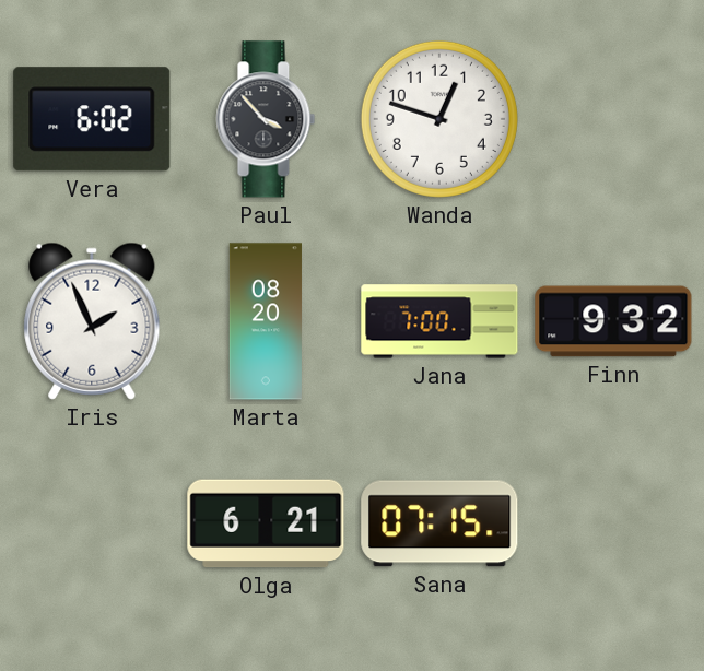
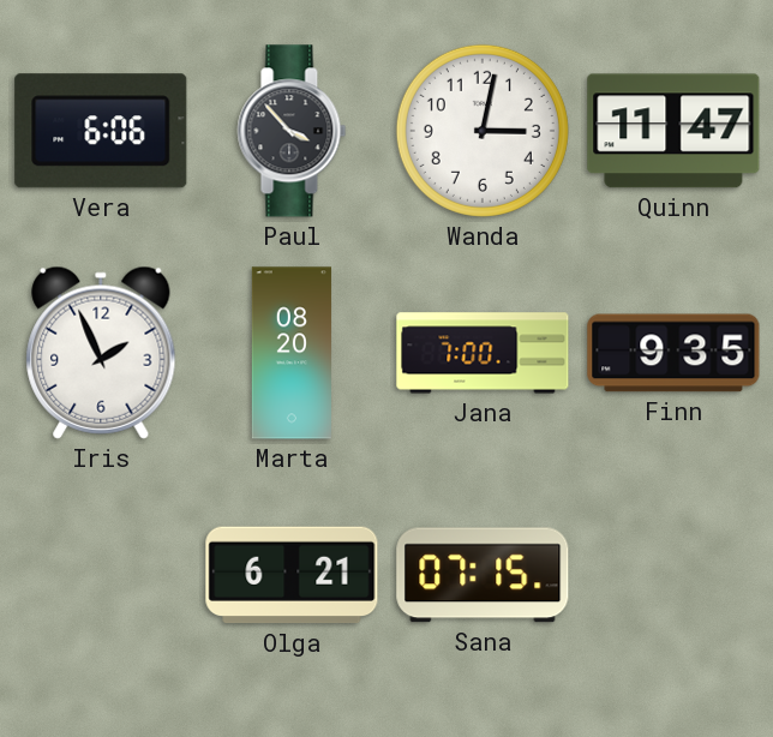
Vera: 6:02 -> 6:06
Wanda: 12:48 -> 3:02
Quinn: none -> 11:47
Finn: 9:32 -> 9:35
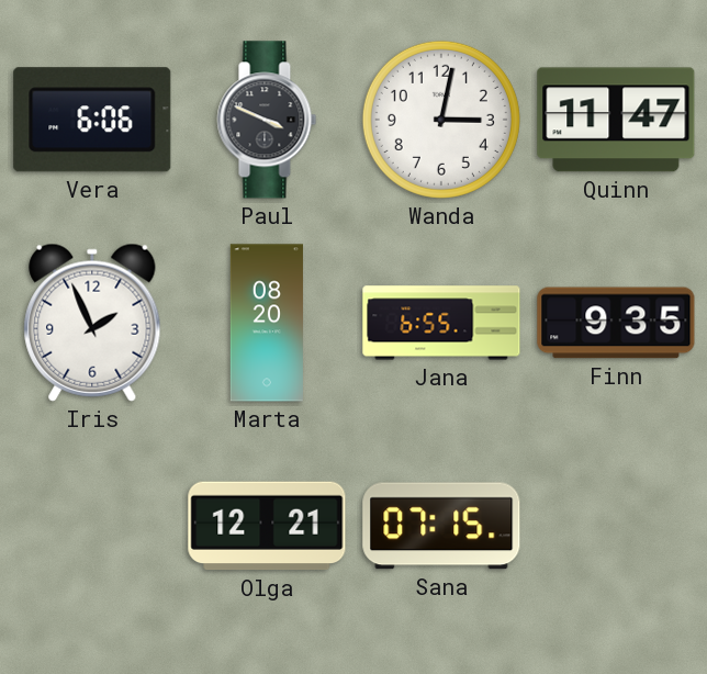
Paul: 3:53 -> 3:49
Jana: 7:00 -> 6:55
Olga: 6:21 -> 12:21
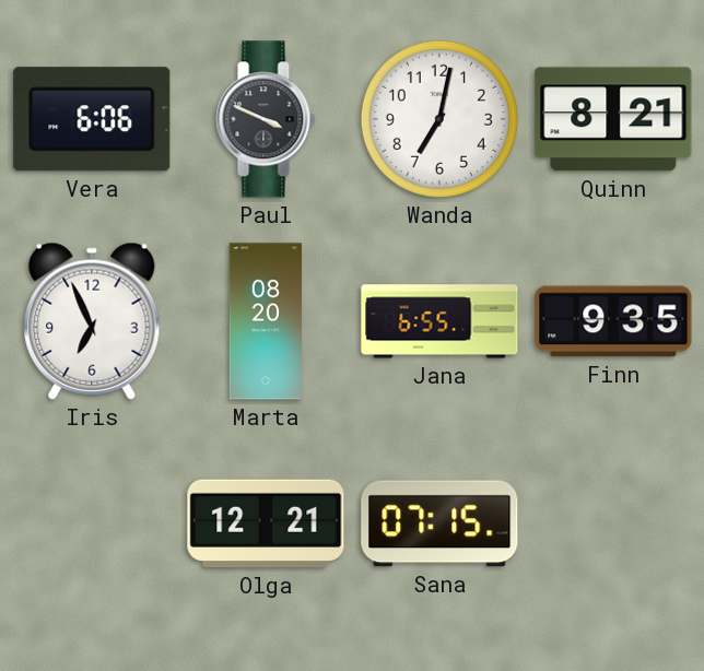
Wanda: 3:02 -> 7:02
Quinn: 11:47 -> 8:21
Iris: 1:56 -> 6:56
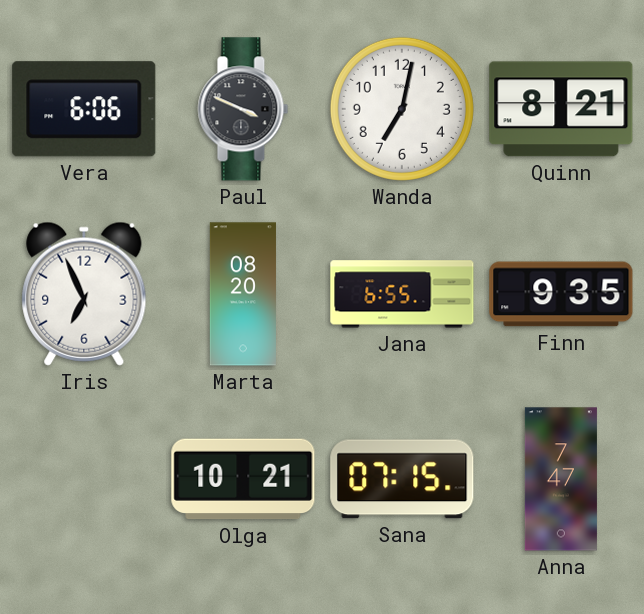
Olga: 12:21 -> 10:21
Anna: none -> 7:47
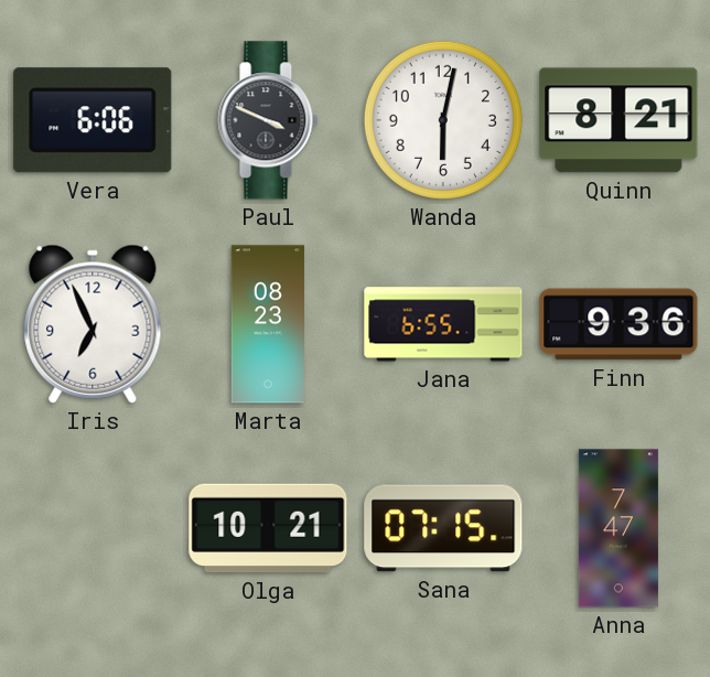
Wanda: 7:02 -> 6:02
Marta: 08:20 -> 08:23
Finn: 9:35 -> 9:36
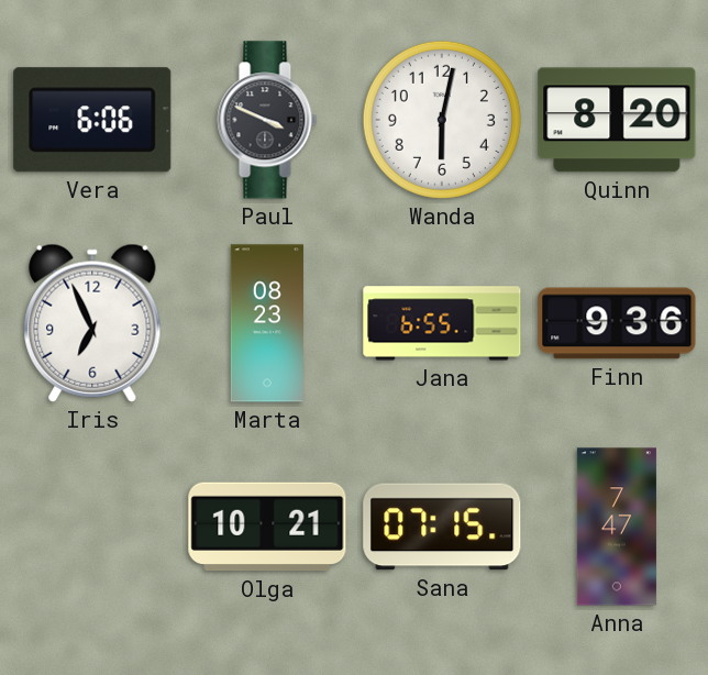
Quinn: 8:21 -> 8:20
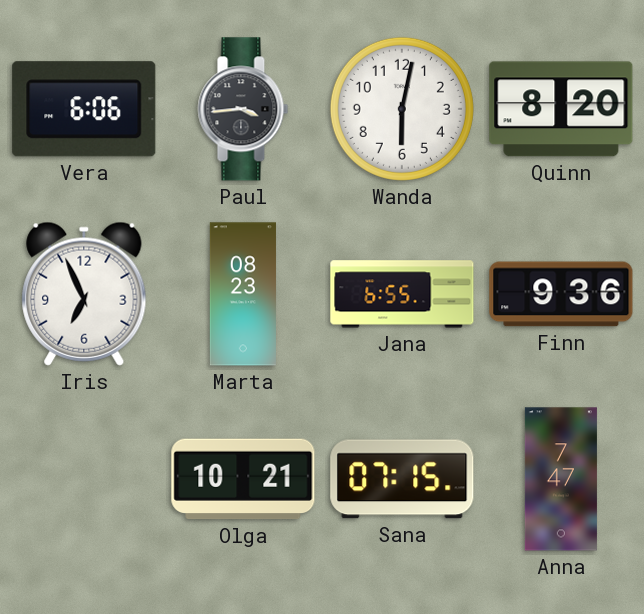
Paul: 3:49 -> 3:44
